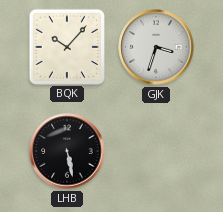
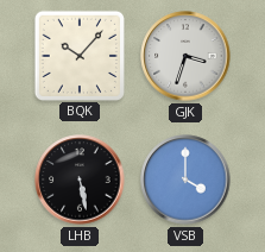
VSB: none -> 4:00
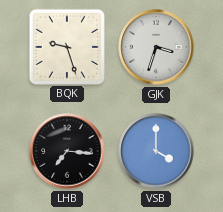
BQK: 10:07 -> 9:27
LHB: 5:28 -> 7:16
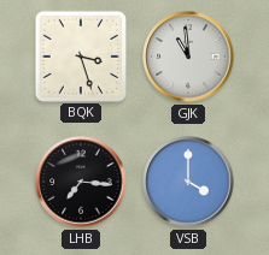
BQK: 9:27 -> 3:27
GJK: 3:33 -> 10:59
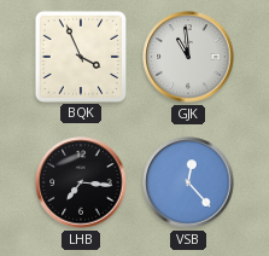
BQK: 3:27 -> 3:56
VSB: 4:00 -> 12:23
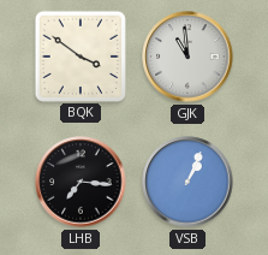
BQK: 3:56 -> 3:51
VSB: 12:23 -> 1:04
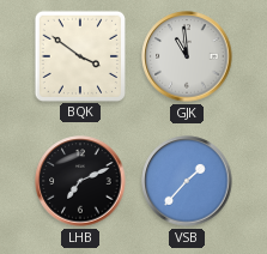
LHB: 7:16 -> 7:11
VSB: 1:04 -> 1:37
